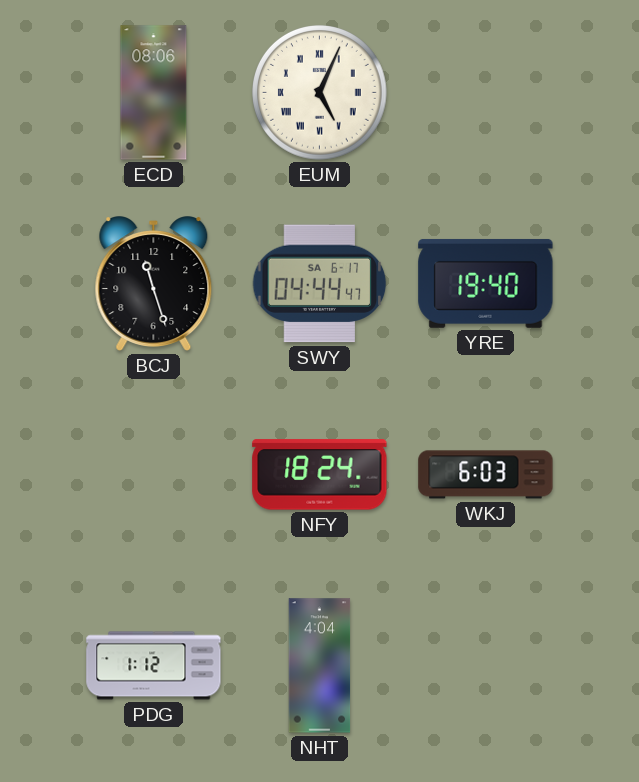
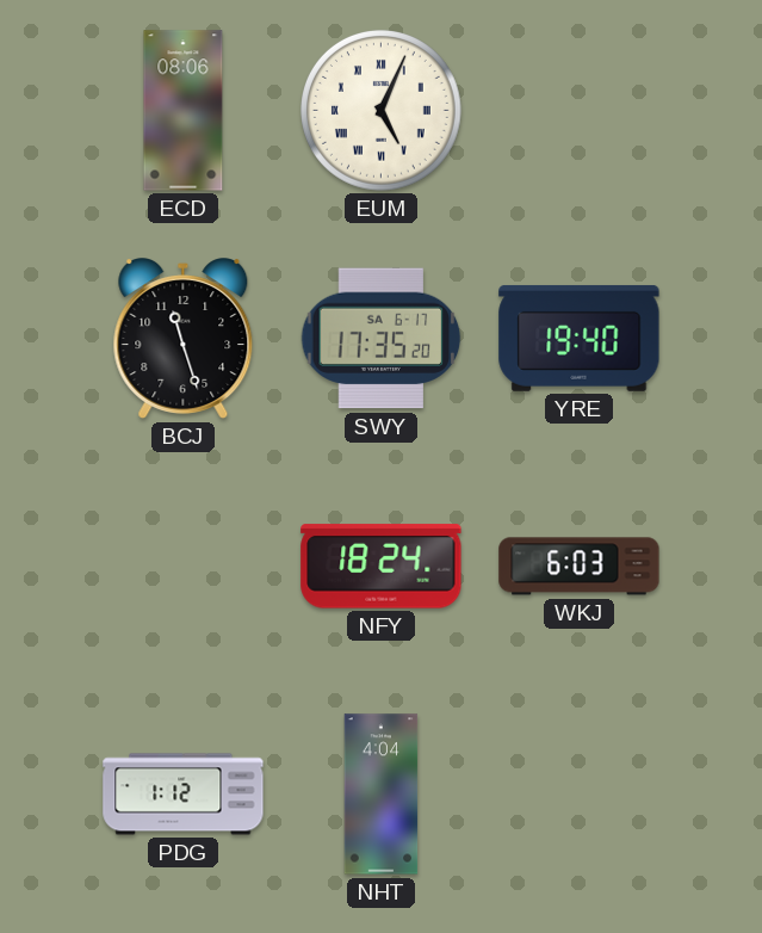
SWY: 04:44 -> 17:35
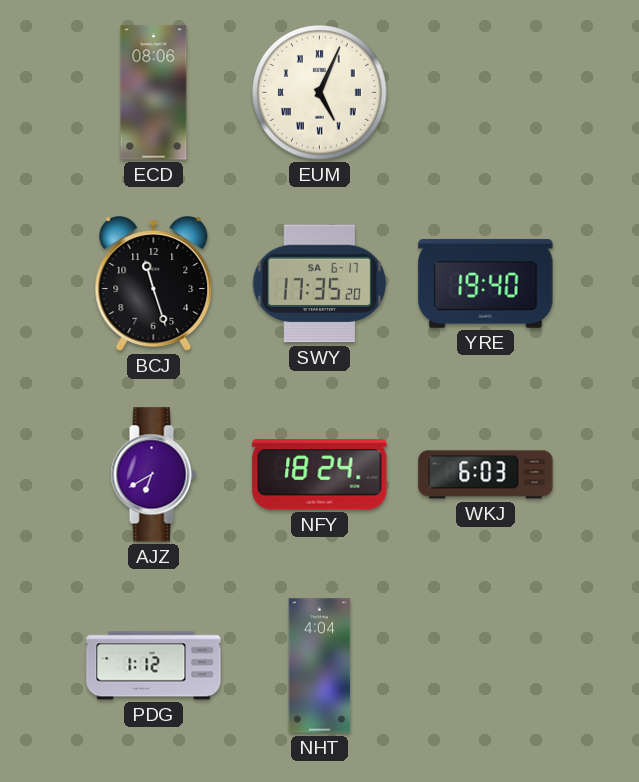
AJZ: none -> 6:40
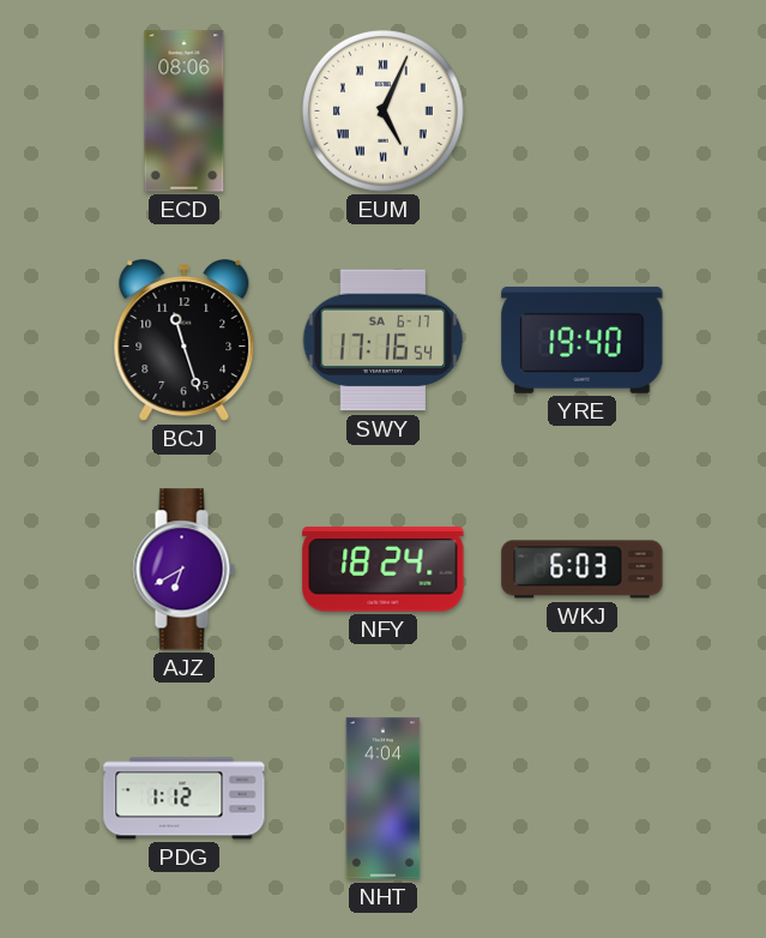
SWY: 17:35 -> 17:16
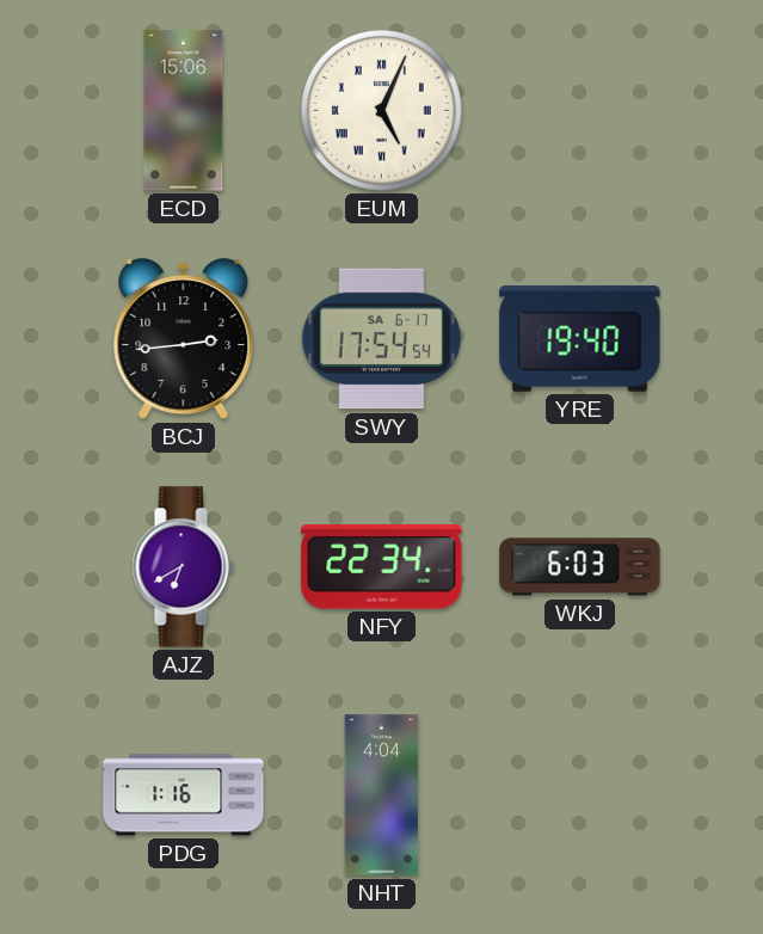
ECD: 08:06 -> 15:06
BCJ: 11:27 -> 2:44
SWY: 17:16 -> 17:54
NFY: 18:24 -> 22:34
PDG: 1:12 -> 1:16
